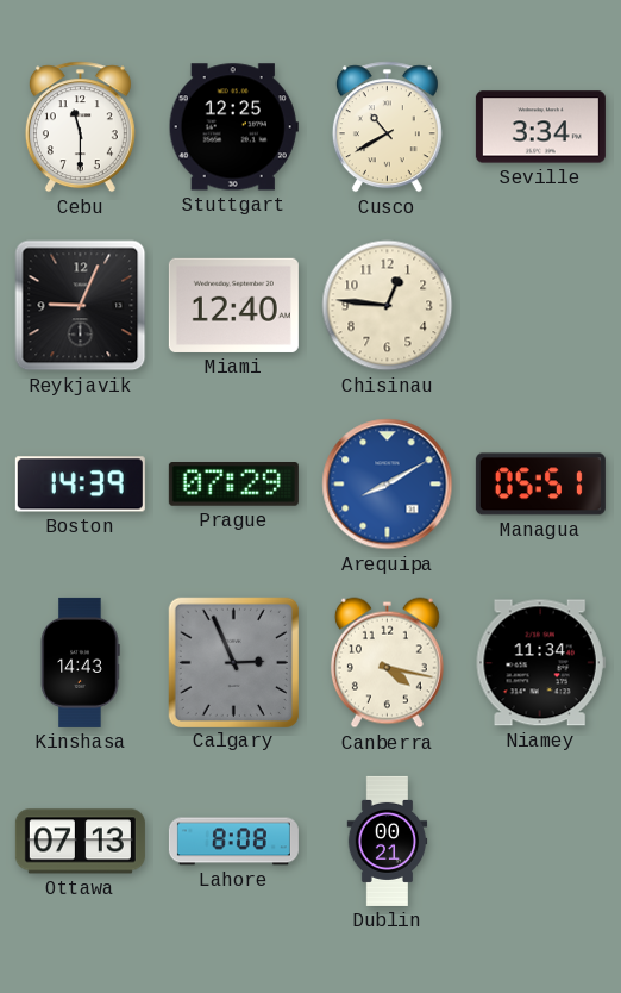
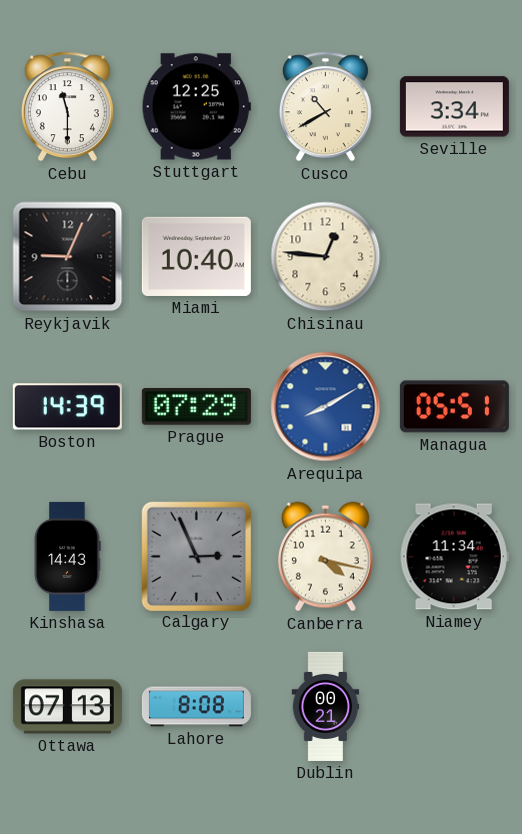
Miami: 12:40 -> 10:40
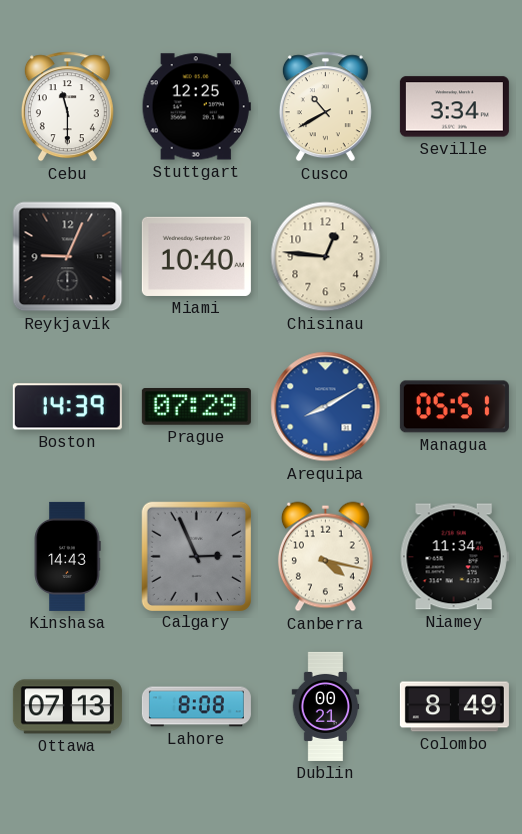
Colombo: none -> 8:49
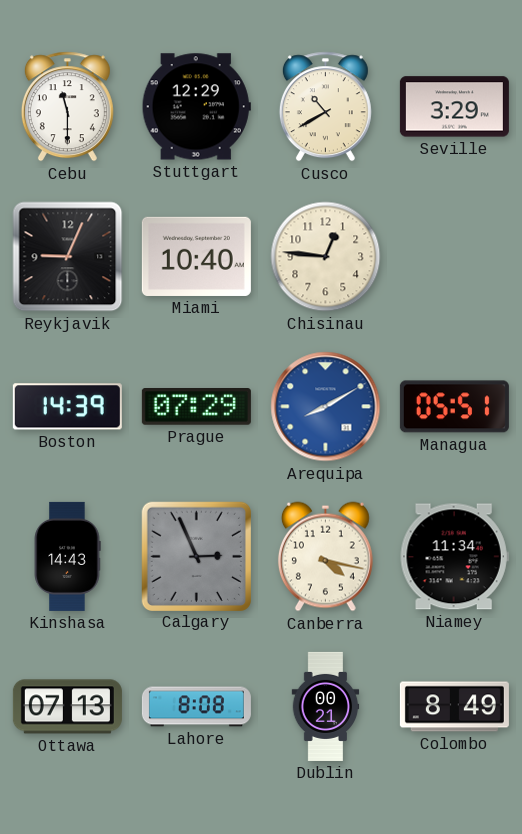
Stuttgart: 12:25 -> 12:29
Seville: 3:34 -> 3:29
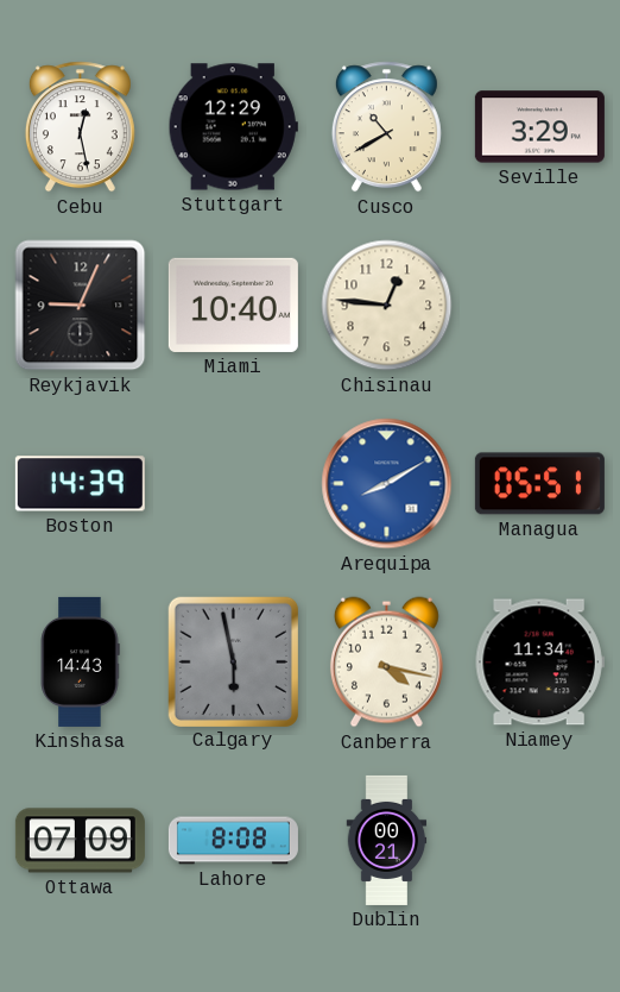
Cebu: 11:30 -> 12:28
Prague: 07:29 -> none
Calgary: 2:56 -> 5:58
Ottawa: 07:13 -> 07:09
Colombo: 8:49 -> none
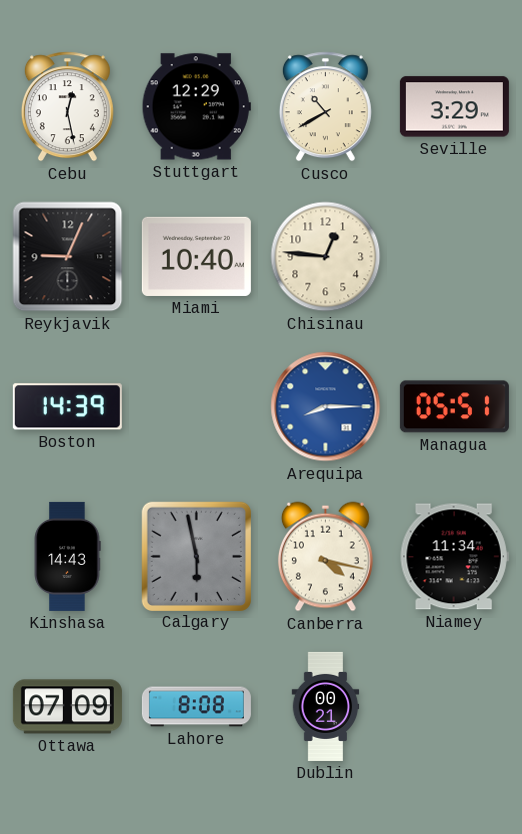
Arequipa: 8:10 -> 8:15
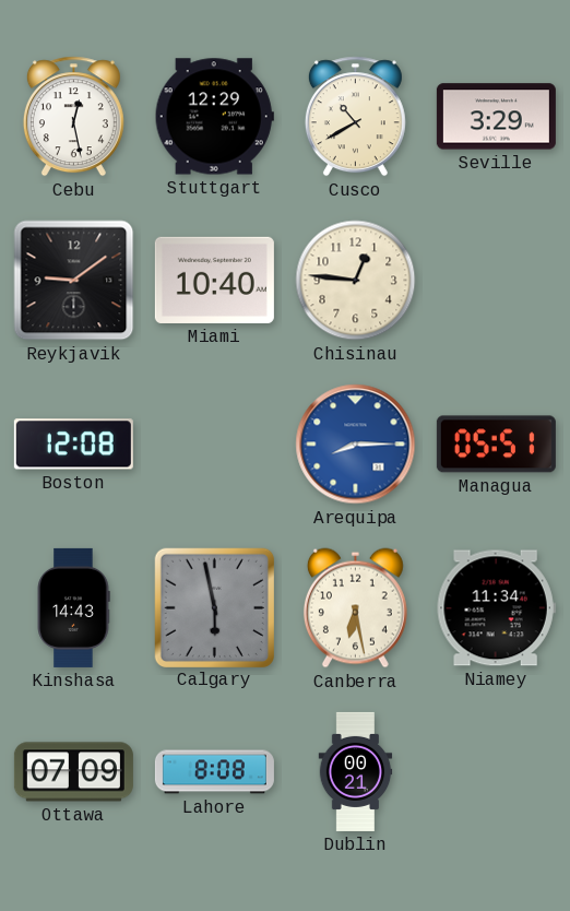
Reykjavik: 9:04 -> 9:09
Boston: 14:39 -> 12:08
Canberra: 4:17 -> 6:28
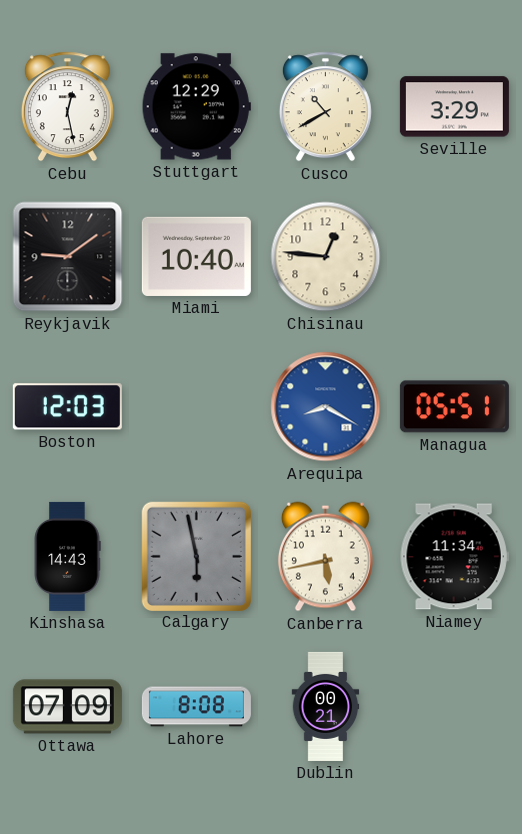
Boston: 12:08 -> 12:03
Arequipa: 8:15 -> 8:20
Canberra: 6:28 -> 5:43
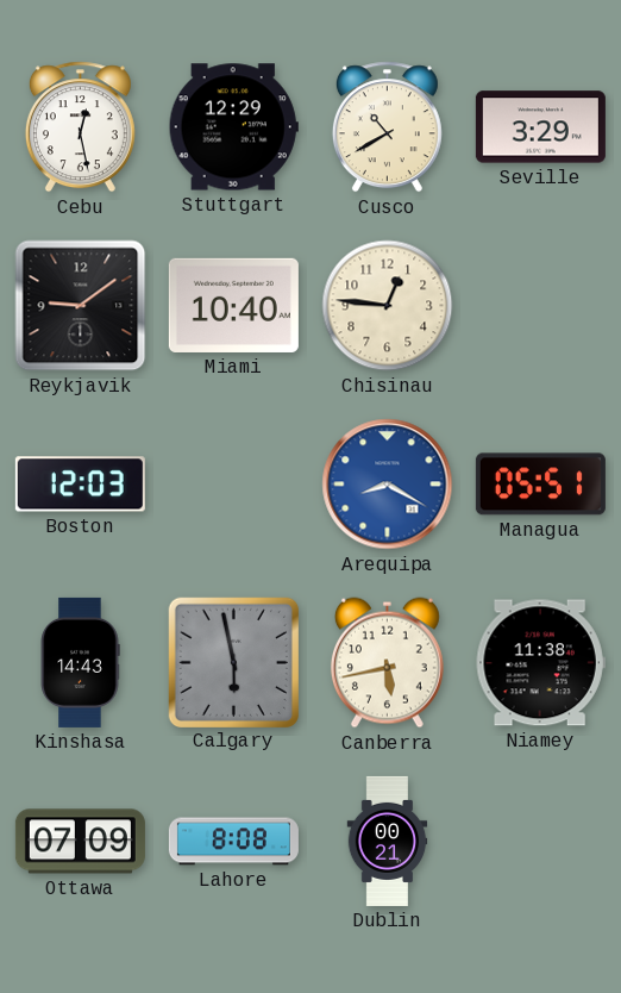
Niamey: 11:34 -> 11:38
